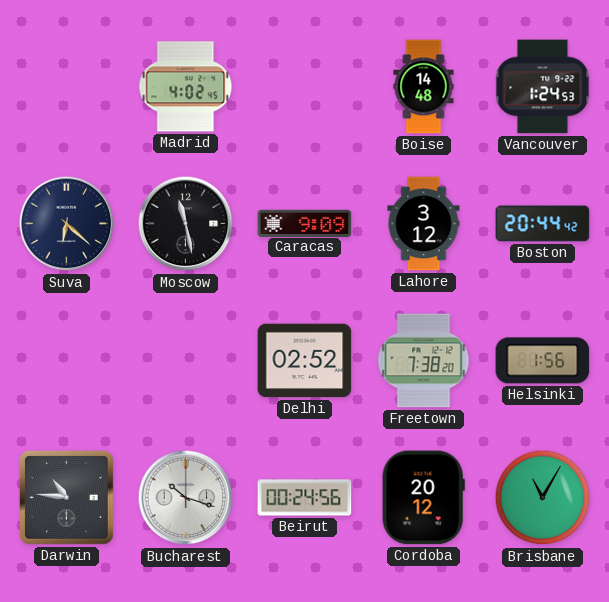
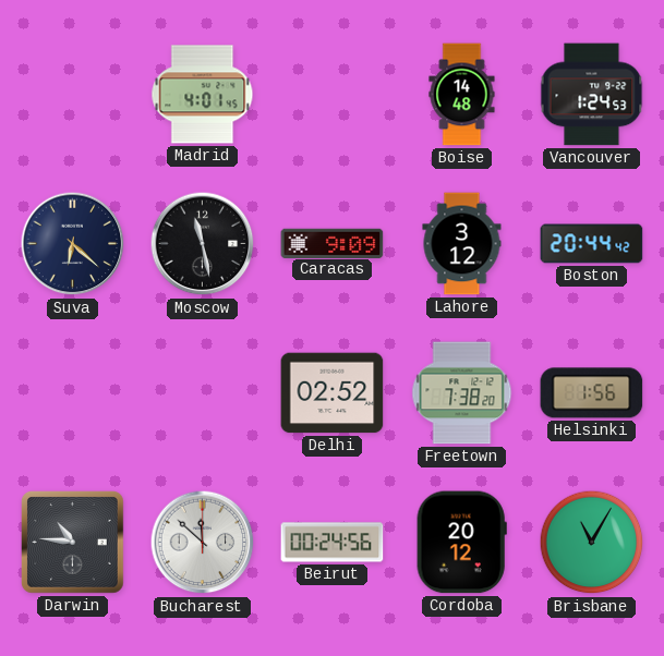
Madrid: 4:02 -> 4:01
Bucharest: 10:18 -> 11:52
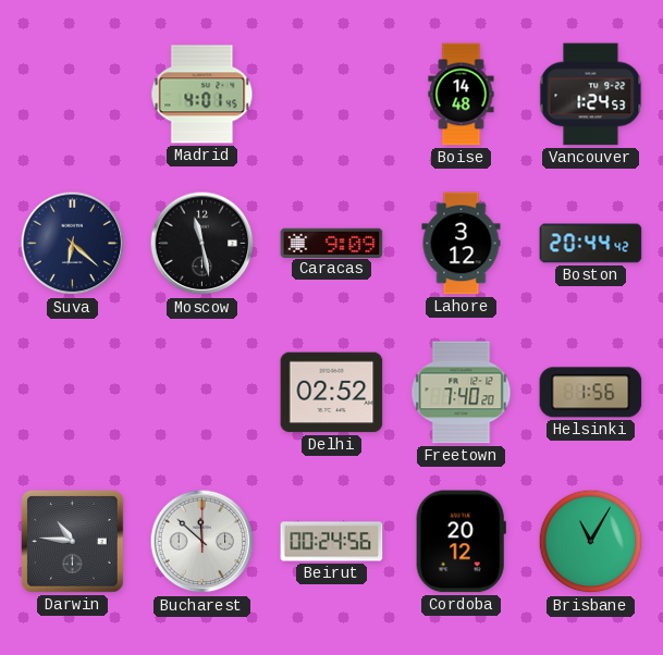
Freetown: 7:38 -> 7:40
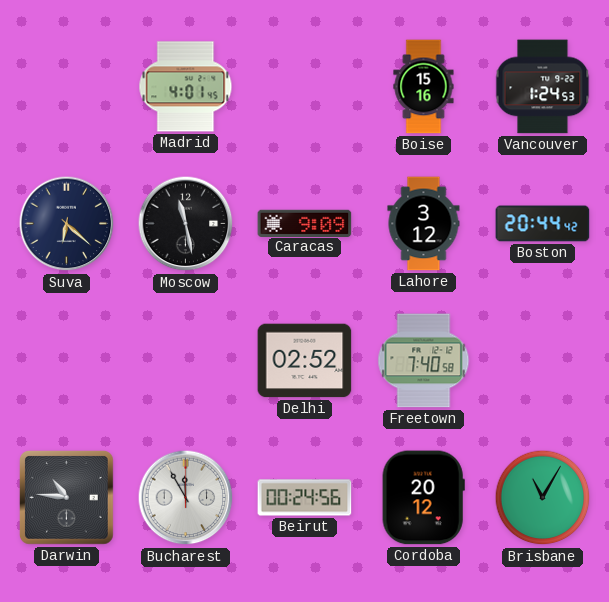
Boise: 14:48 -> 15:16
Freetown: 7:40:20 -> 7:40:58
Helsinki: 1:56 -> none
Bucharest: 11:52 -> 11:55
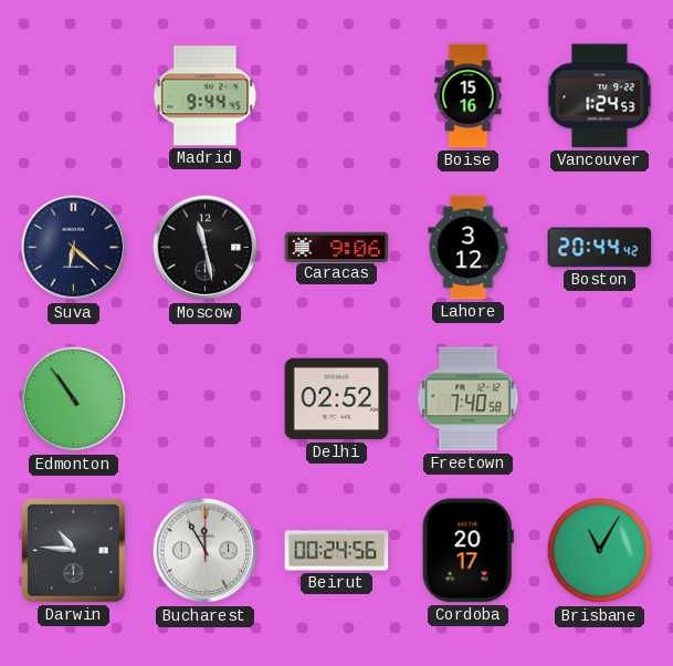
Madrid: 4:01 -> 9:44
Caracas: 9:09 -> 9:06
Edmonton: none -> 10:54
Cordoba: 20:12 -> 20:17
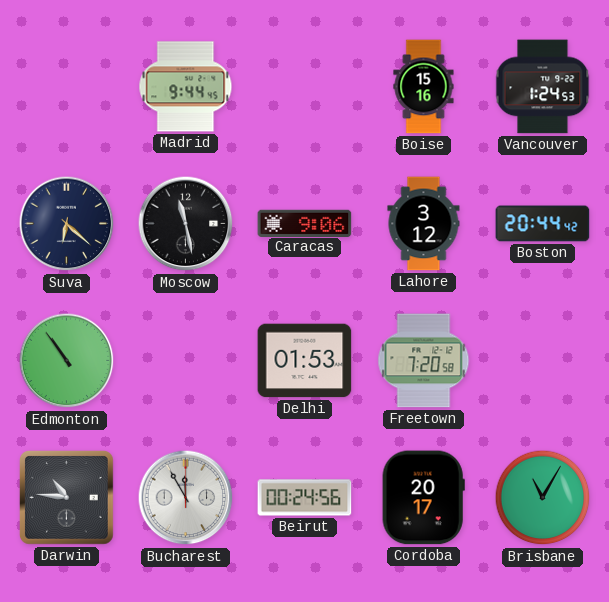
Delhi: 02:52 -> 01:53
Freetown: 7:40 -> 7:20
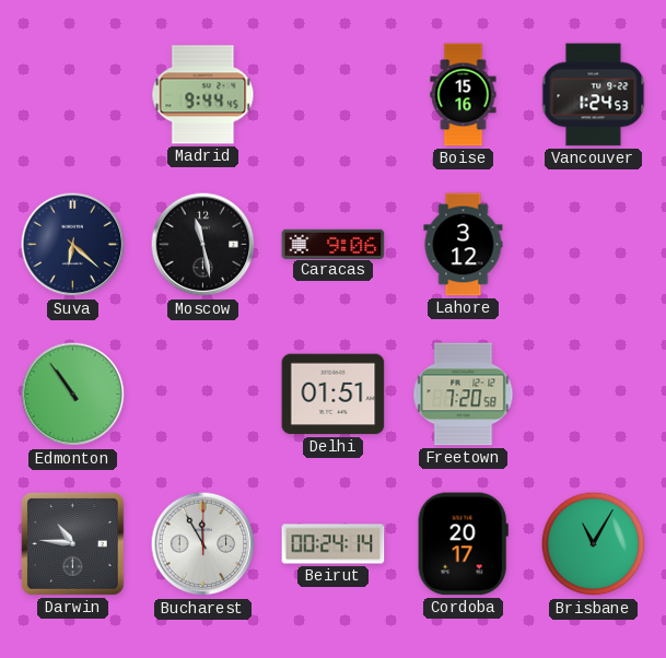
Boston: 20:44 -> none
Delhi: 01:53 -> 01:51
Beirut: 00:24:56 -> 00:24:14
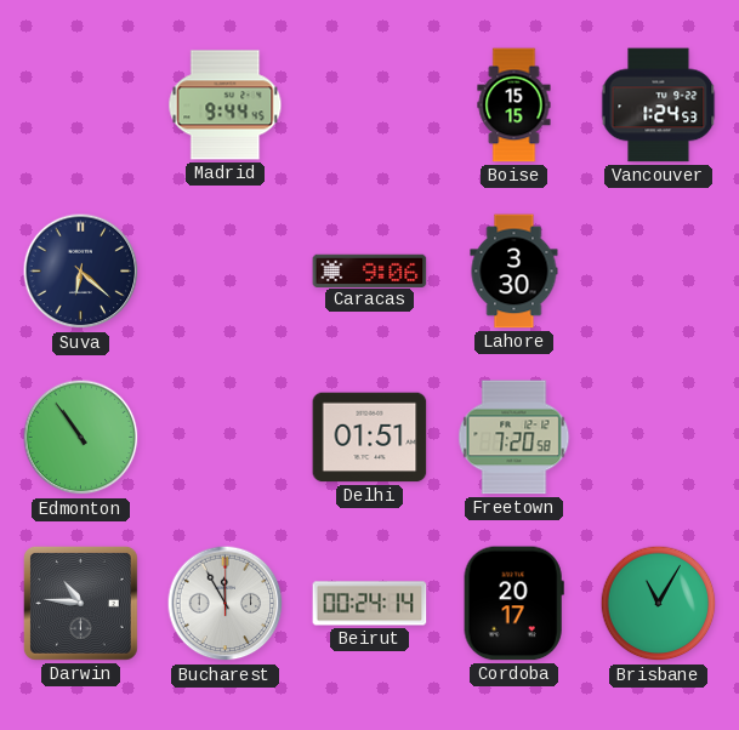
Boise: 15:16 -> 15:15
Moscow: 11:28 -> none
Lahore: 3:12 -> 3:30
